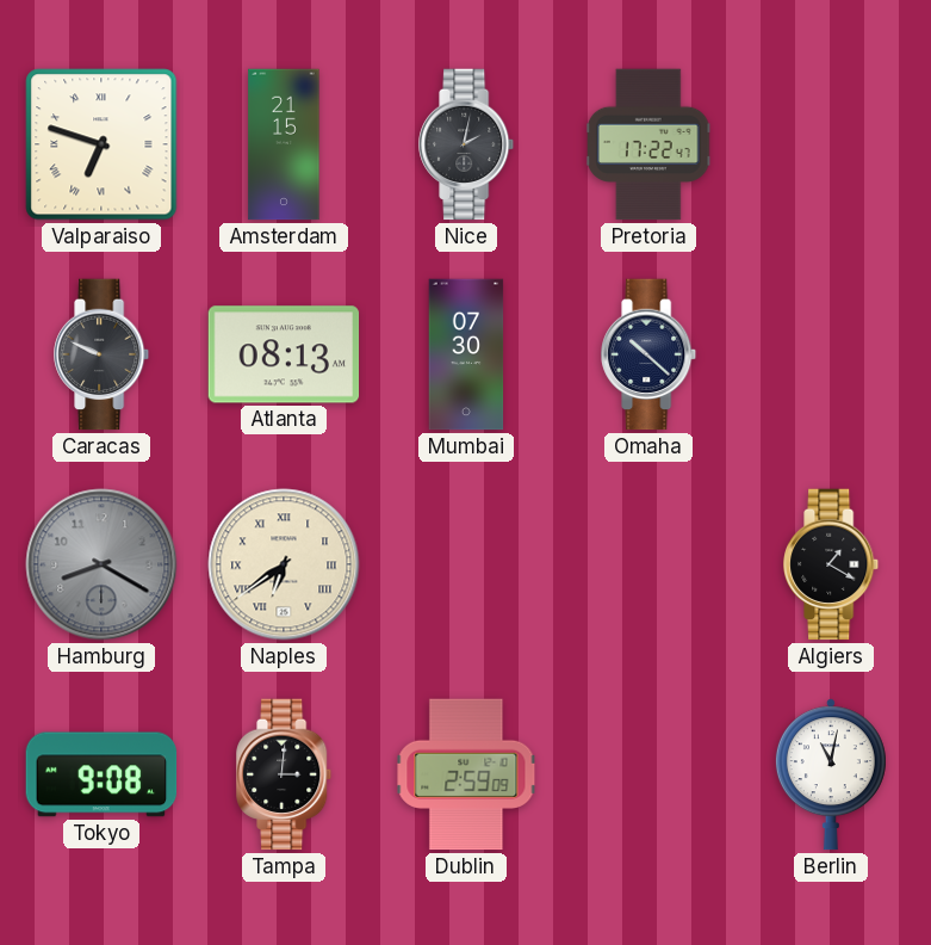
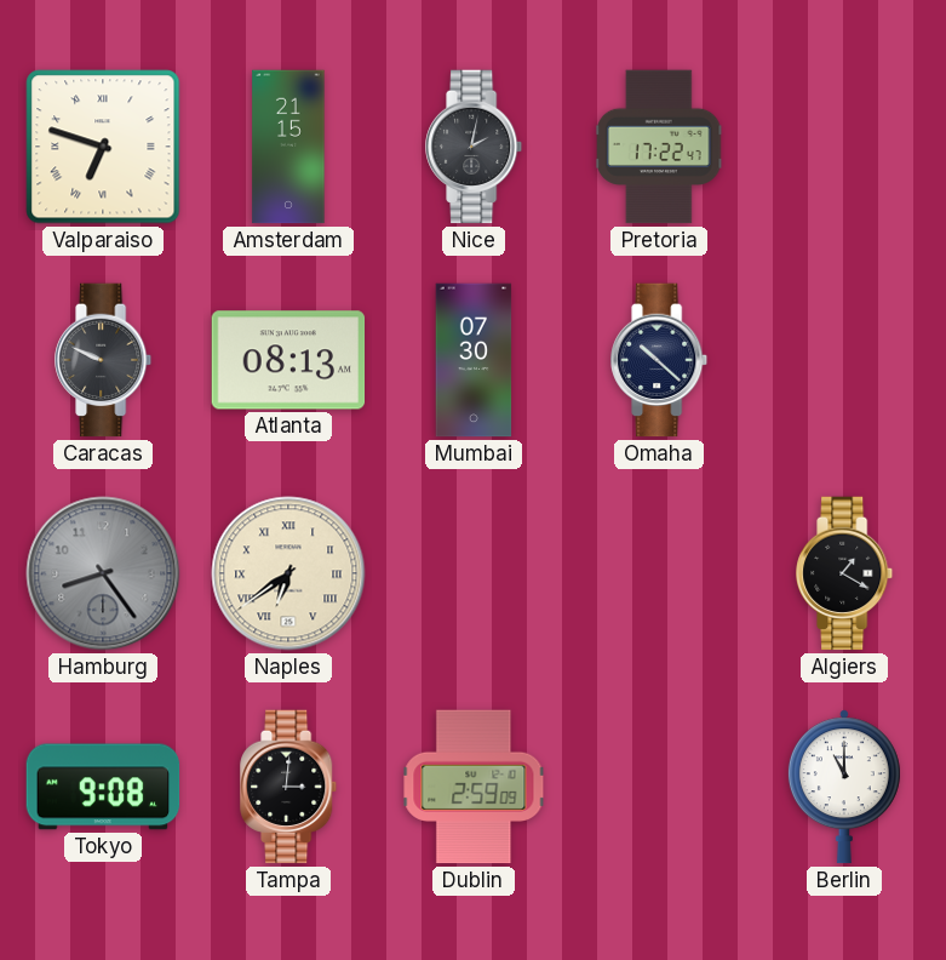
Hamburg: 8:20 -> 8:24
Berlin: 11:02 -> 11:00
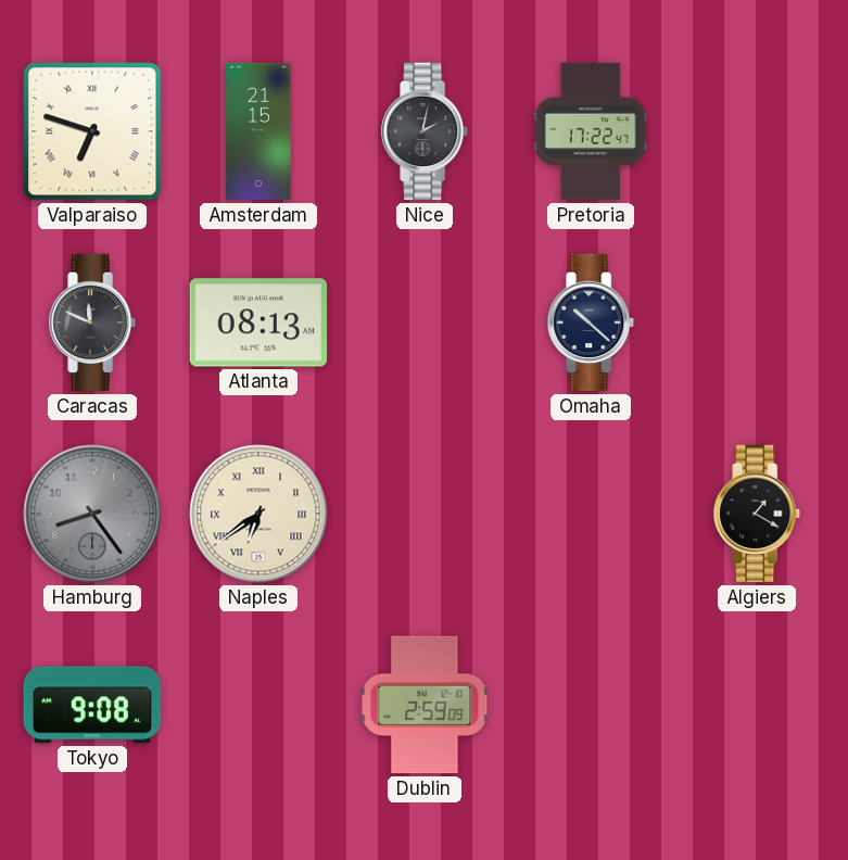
Caracas: 9:49 -> 11:49
Mumbai: 07:30 -> none
Tampa: 3:01 -> none
Berlin: 11:00 -> none
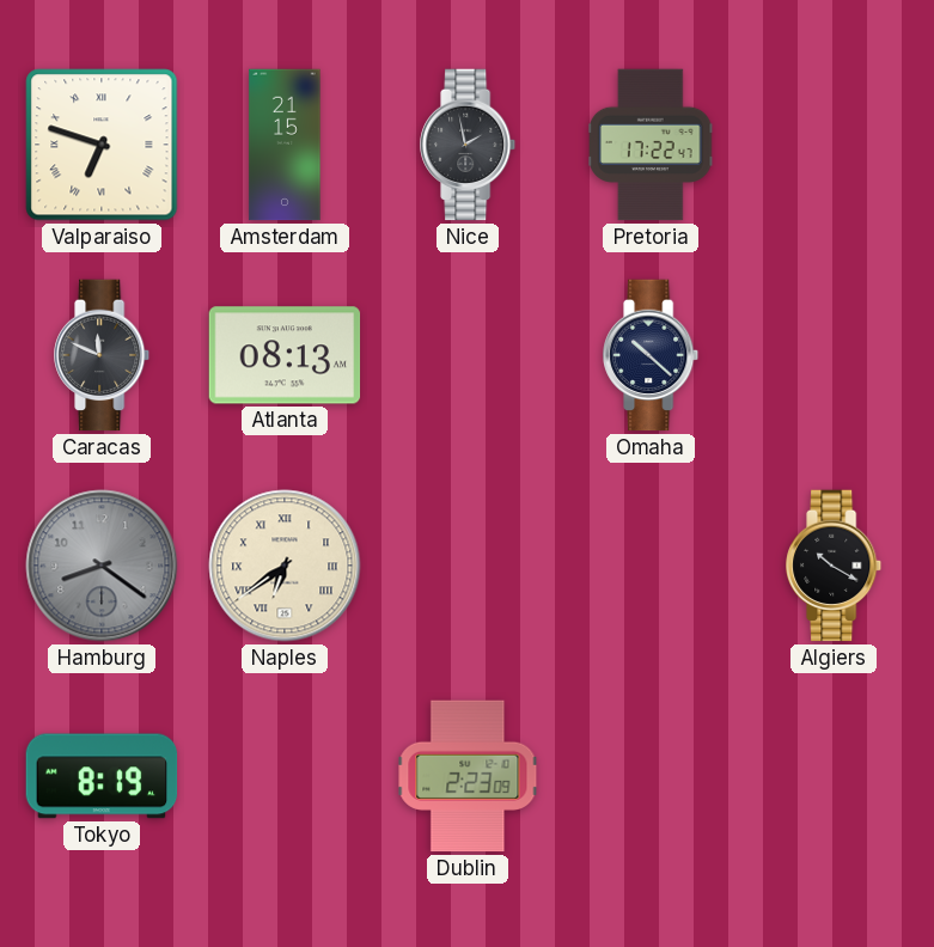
Nice: 2:02 -> 1:58
Hamburg: 8:24 -> 8:21
Algiers: 1:20 -> 10:20
Tokyo: 9:08 -> 8:19
Dublin: 2:59 -> 2:23
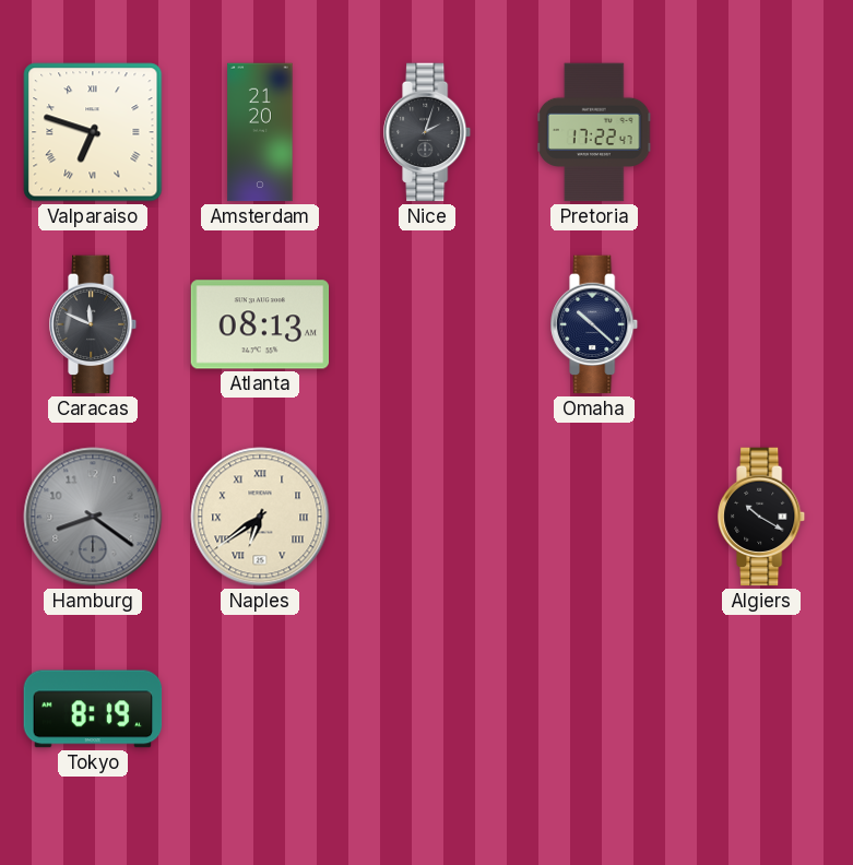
Amsterdam: 21:15 -> 21:20
Nice: 1:58 -> 2:03
Dublin: 2:23 -> none
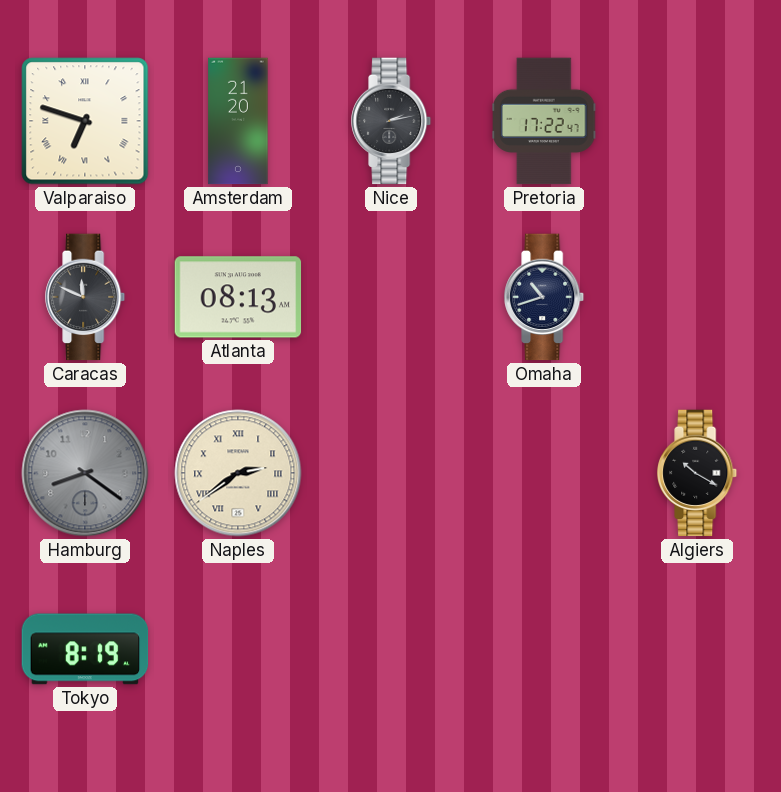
Nice: 2:03 -> 2:13
Omaha: 10:22 -> 10:42
Naples: 6:39 -> 2:39
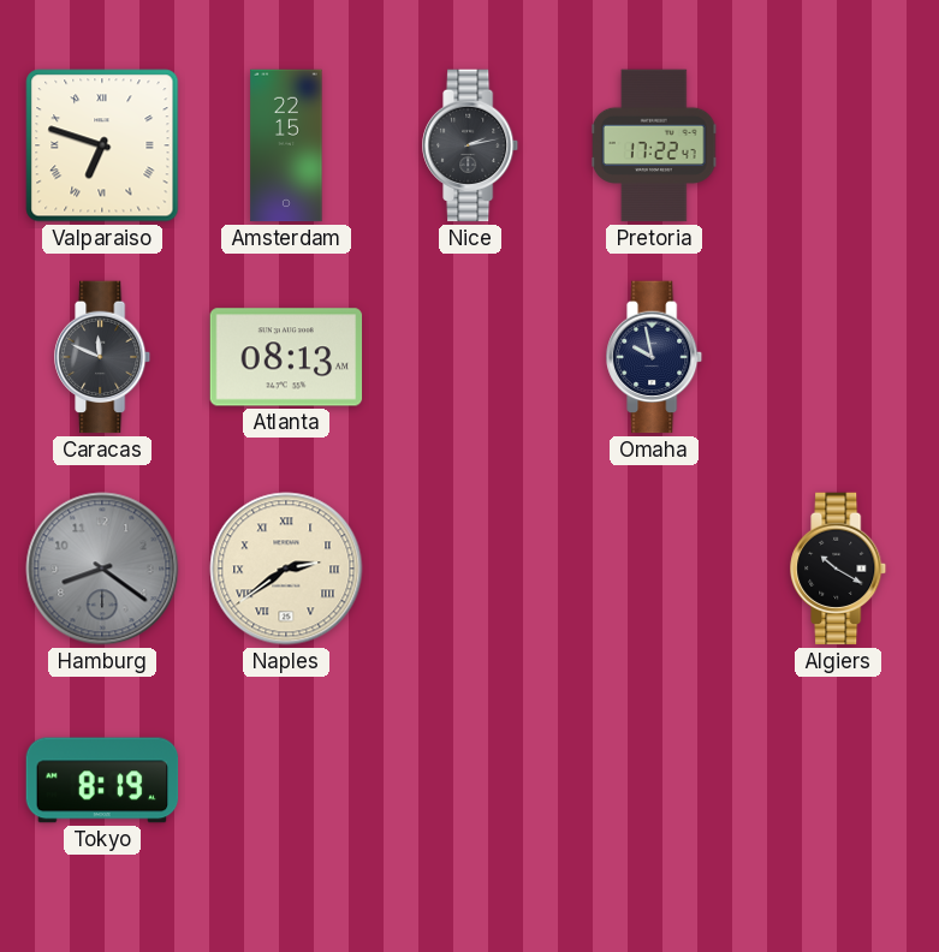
Amsterdam: 21:20 -> 22:15
Omaha: 10:42 -> 9:58
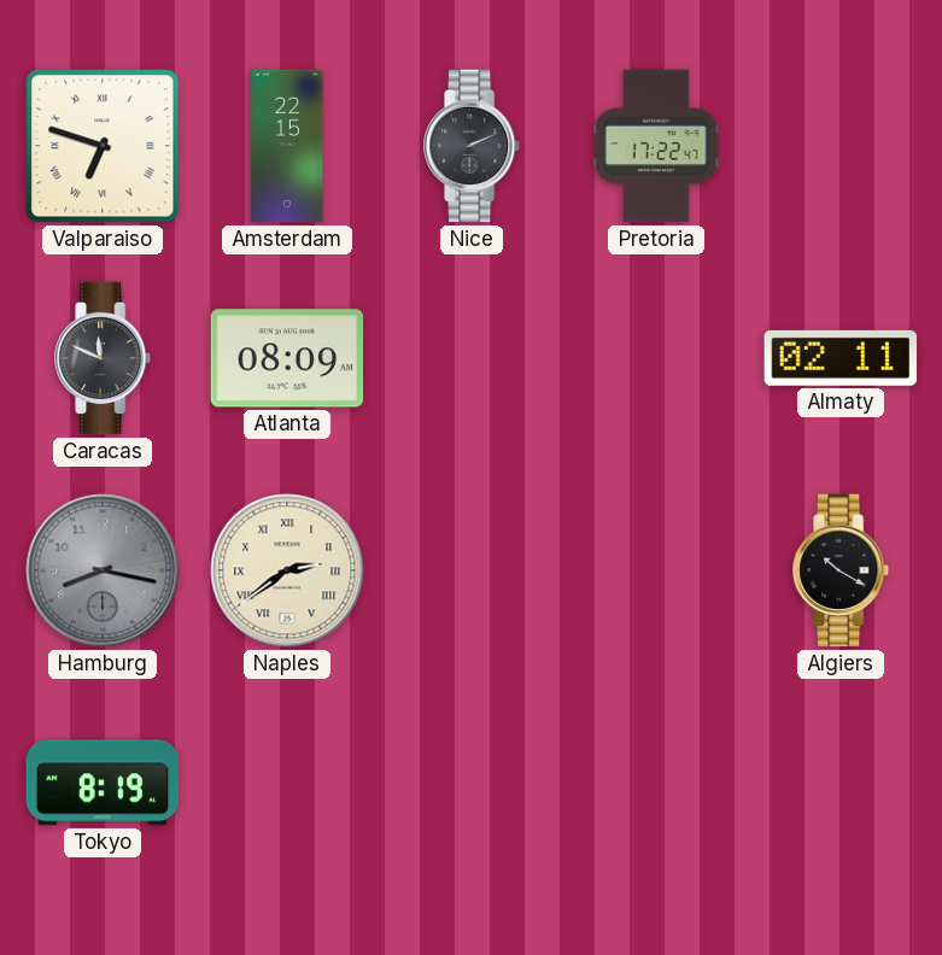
Nice: 2:13 -> 2:11
Atlanta: 08:13 -> 08:09
Omaha: 9:58 -> none
Almaty: none -> 02:11
Hamburg: 8:21 -> 8:17
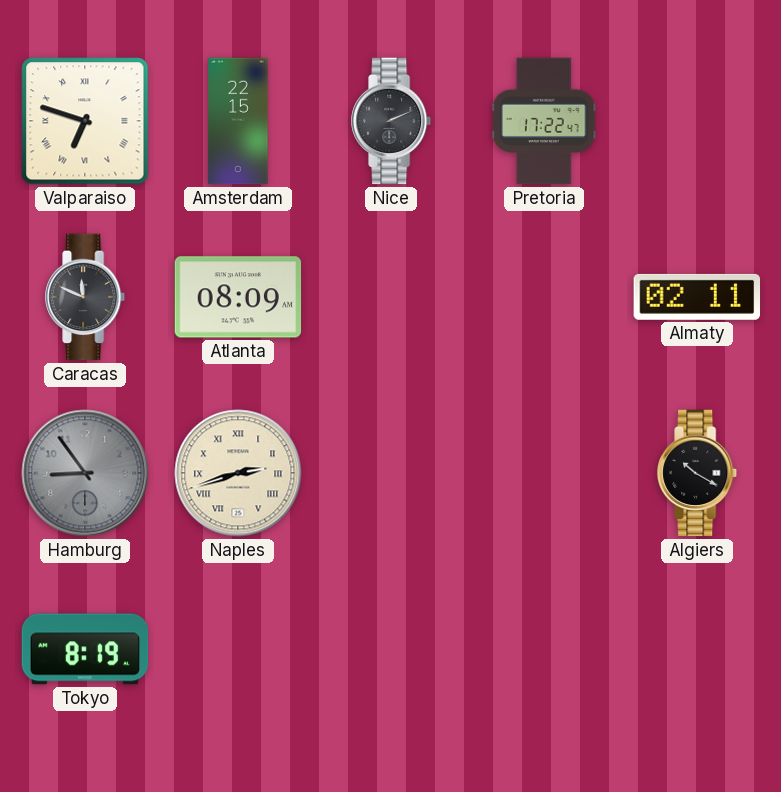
Hamburg: 8:17 -> 8:54
Naples: 2:39 -> 2:42
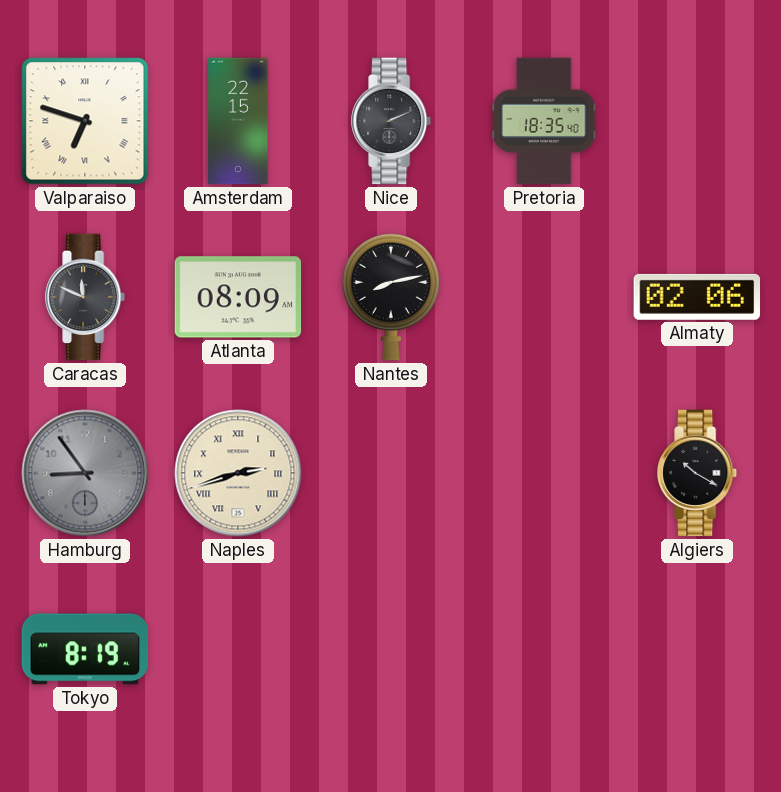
Pretoria: 17:22 -> 18:35
Nantes: none -> 8:13
Almaty: 02:11 -> 02:06
